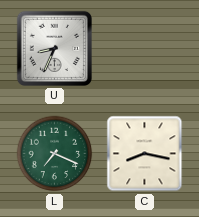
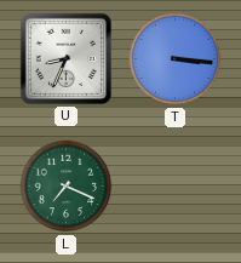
T: none -> 3:16
C: 8:17 -> none
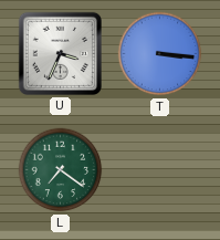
U: 8:34 -> 3:34
L: 7:19 -> 7:21
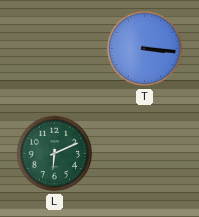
U: 3:34 -> none
L: 7:21 -> 6:11
